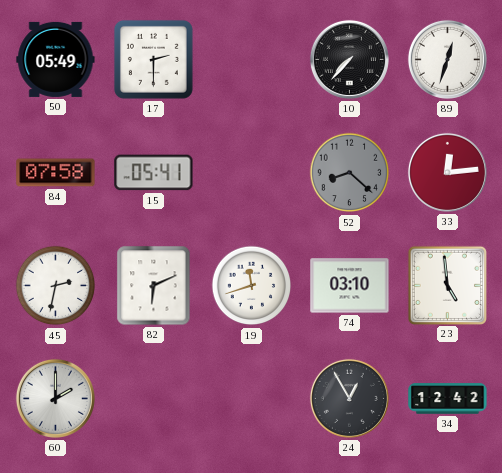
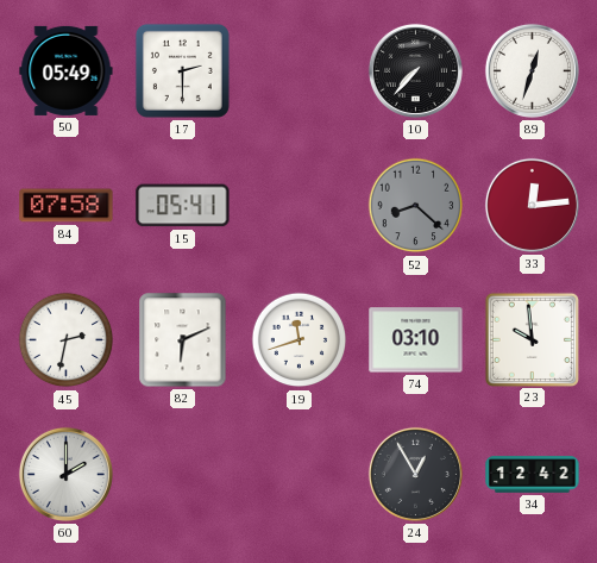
23: 4:59 -> 9:59
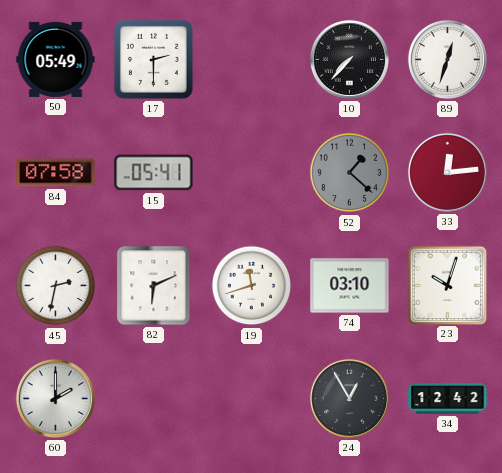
52: 8:22 -> 1:22
23: 9:59 -> 10:03
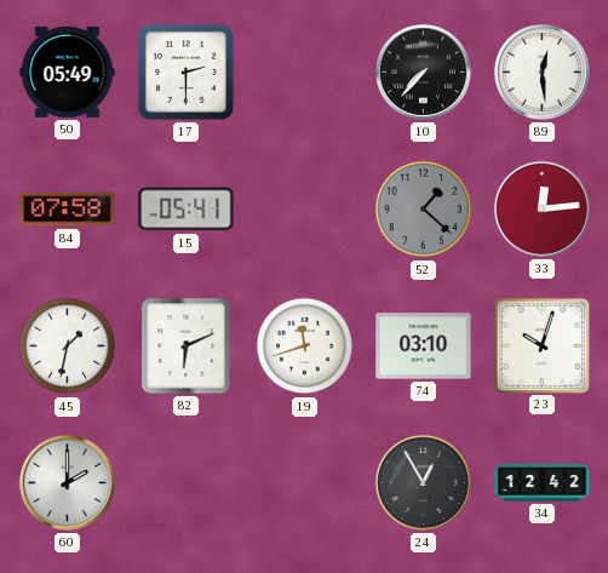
89: 12:33 -> 12:29
45: 2:32 -> 1:32
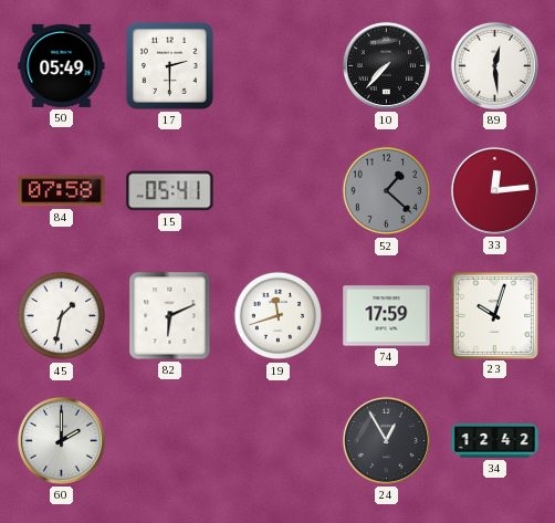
74: 03:10 -> 17:59
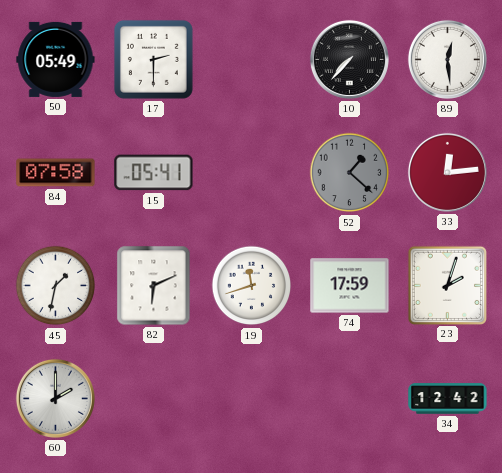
23: 10:03 -> 2:03
24: 12:55 -> none
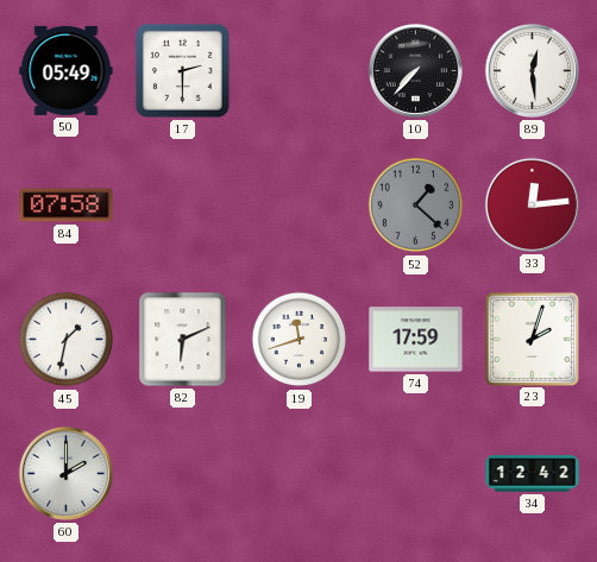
15: 05:41 -> none
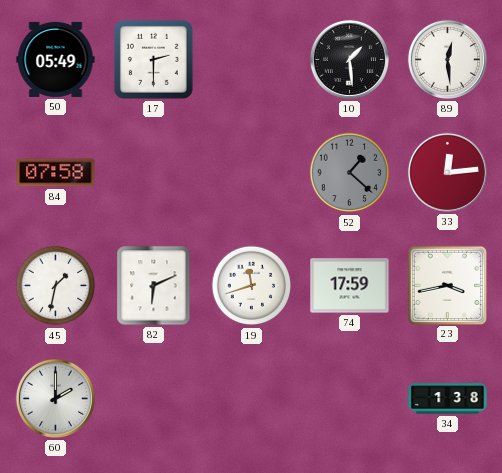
10: 7:37 -> 1:29
23: 2:03 -> 3:43
34: 12:42 -> 1:38
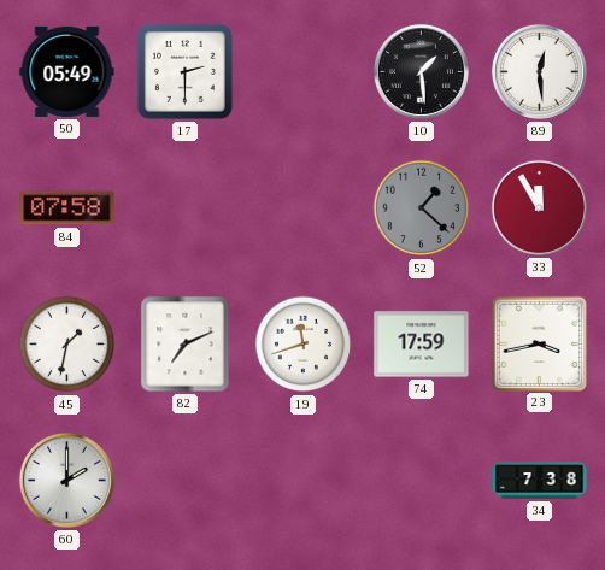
33: 12:14 -> 11:55
82: 6:11 -> 7:11
34: 1:38 -> 7:38
